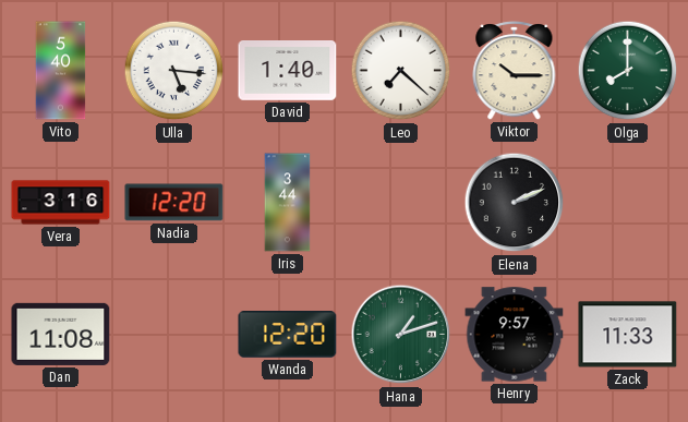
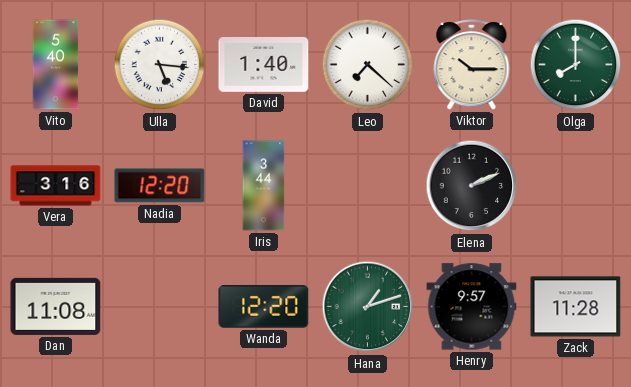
Zack: 11:33 -> 11:28
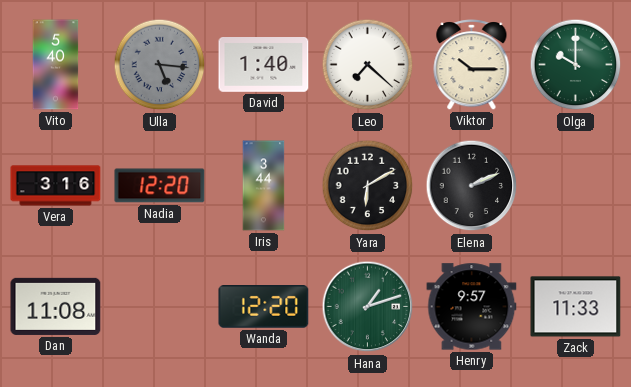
Ulla dial: white -> grey
Olga: 8:00 -> 10:00
Yara: none -> 6:10
Zack: 11:28 -> 11:33
